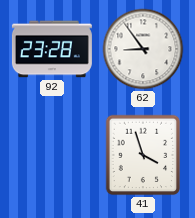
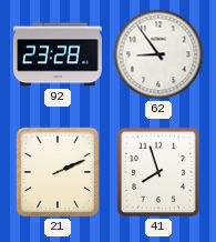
21: none -> 2:11
41: 3:57 -> 7:57
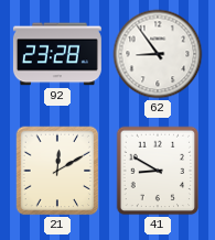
21: 2:11 -> 12:10
41: 7:57 -> 8:50
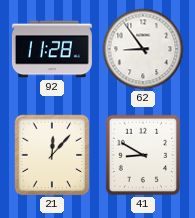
92: 23:28 -> 11:28
21: 12:10 -> 12:07
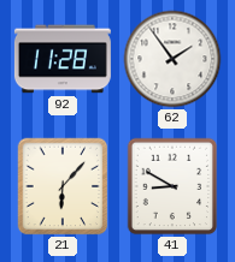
62: 8:54 -> 1:54
21: 12:07 -> 6:07
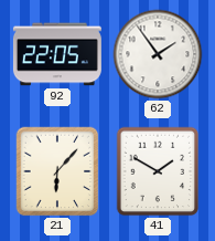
92: 11:28 -> 22:05
41: 8:50 -> 1:50
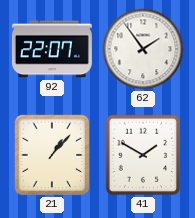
92: 22:05 -> 22:07
21: 6:07 -> 1:07
